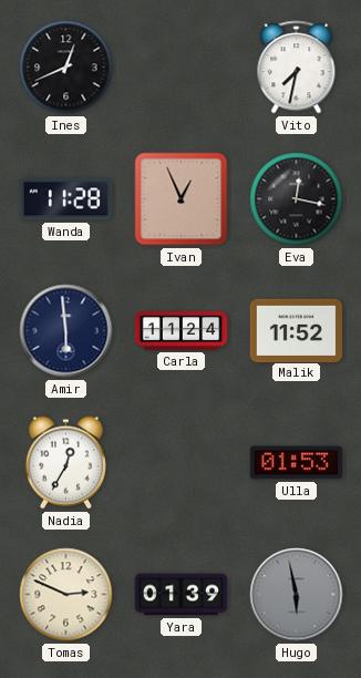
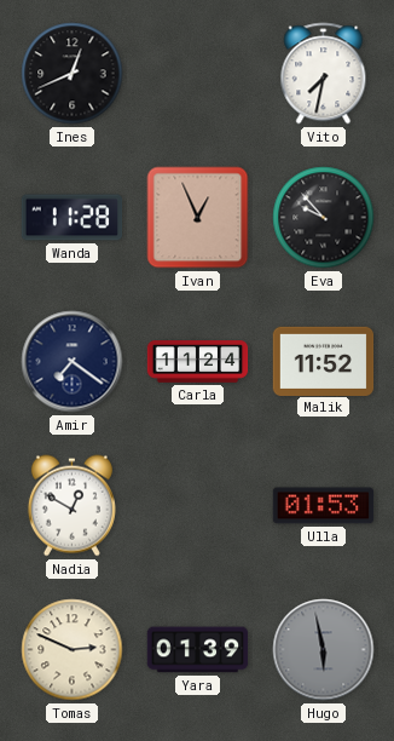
Eva: 12:17 -> 9:53
Amir: 5:59 -> 7:21
Nadia: 12:35 -> 12:50
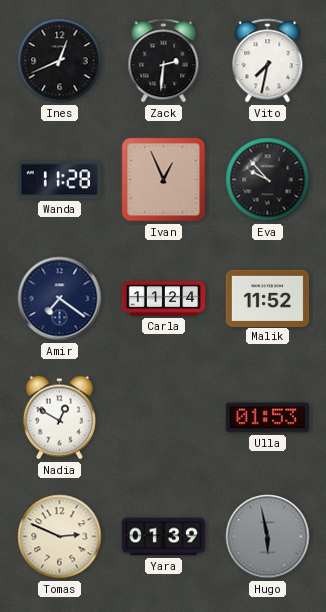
Zack: none -> 2:31
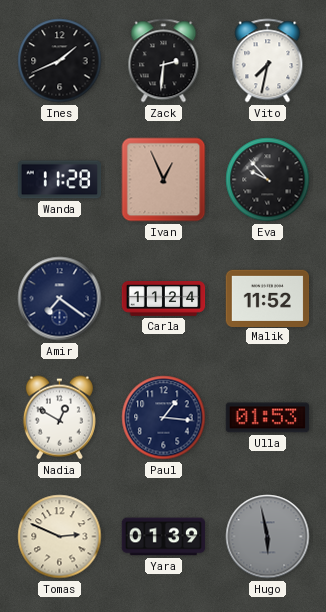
Ines: 12:41 -> 1:41
Paul: none -> 1:16
